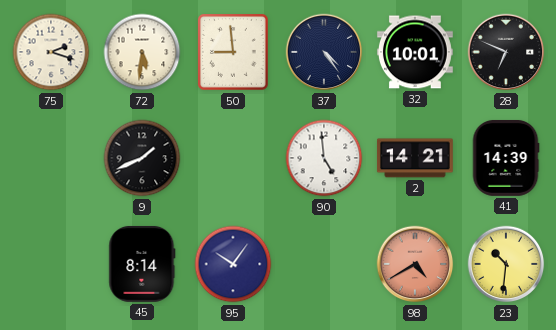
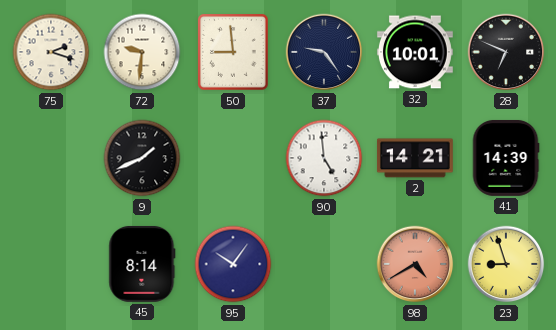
72: 5:31 -> 9:31
37: 4:24 -> 9:24
23: 10:31 -> 8:57
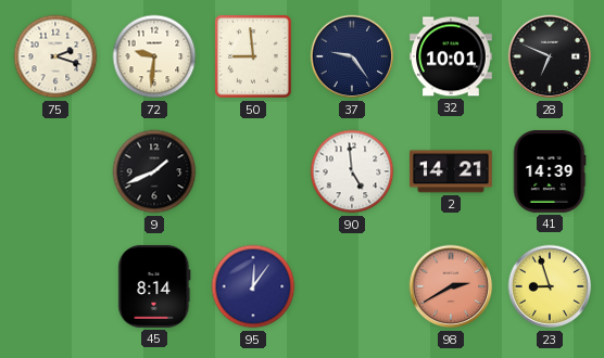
95: 10:06 -> 12:06
98: 4:40 -> 2:40
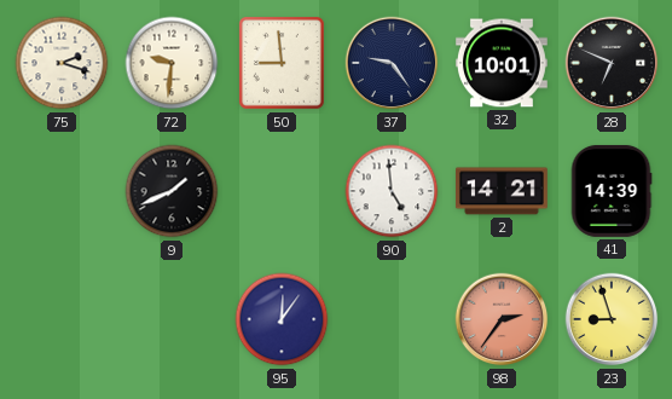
45: 8:14 -> none
98: 2:40 -> 2:36
